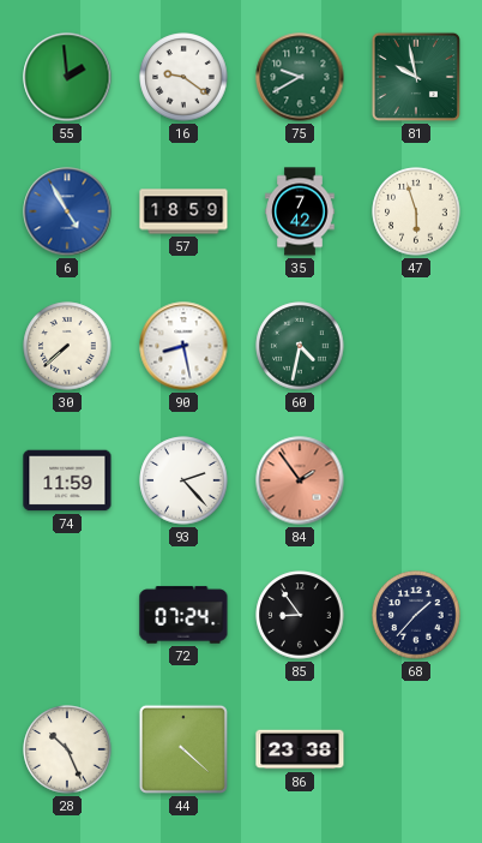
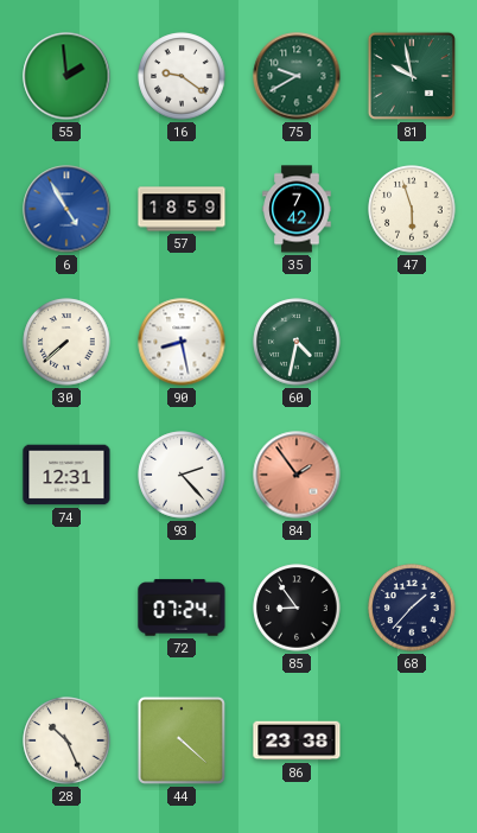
74: 11:59 -> 12:31
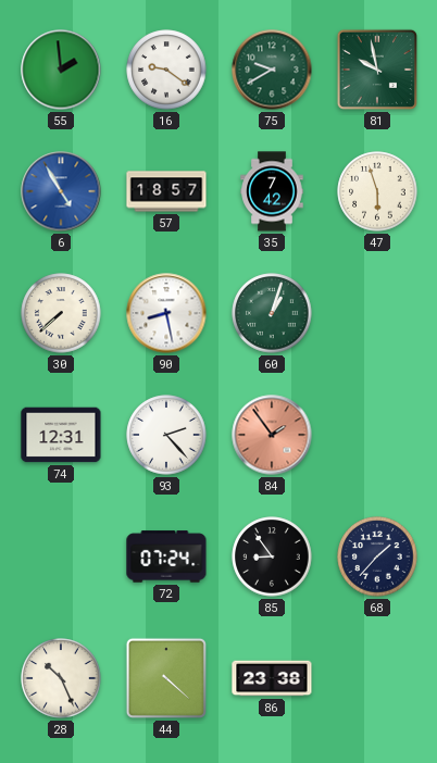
57: 18:59 -> 18:57
60: 4:32 -> 1:03
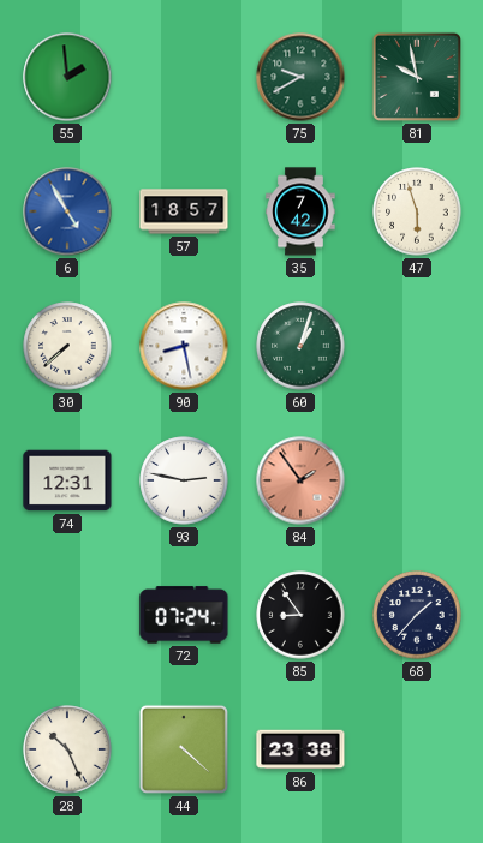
16: 9:21 -> none
93: 2:23 -> 2:47
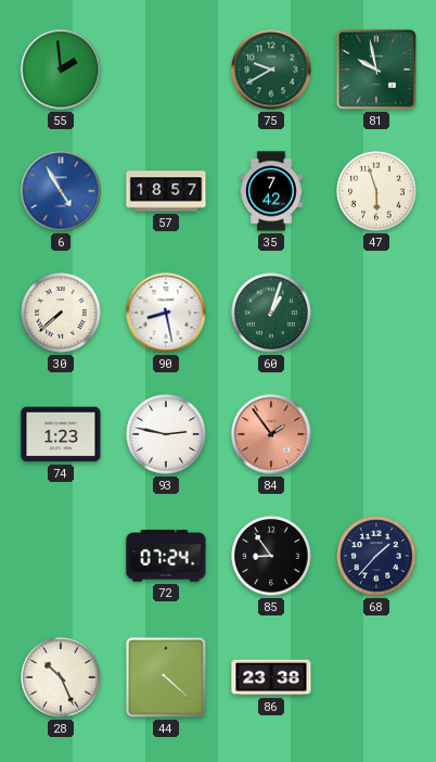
74: 12:31 -> 1:23
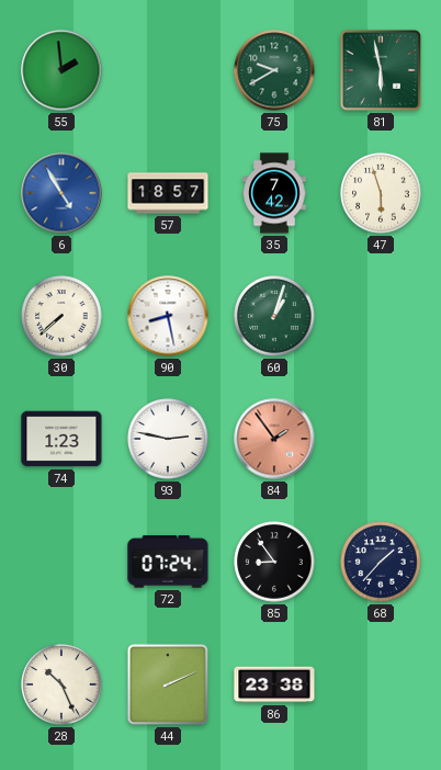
81: 9:58 -> 5:58
44: 4:22 -> 2:11
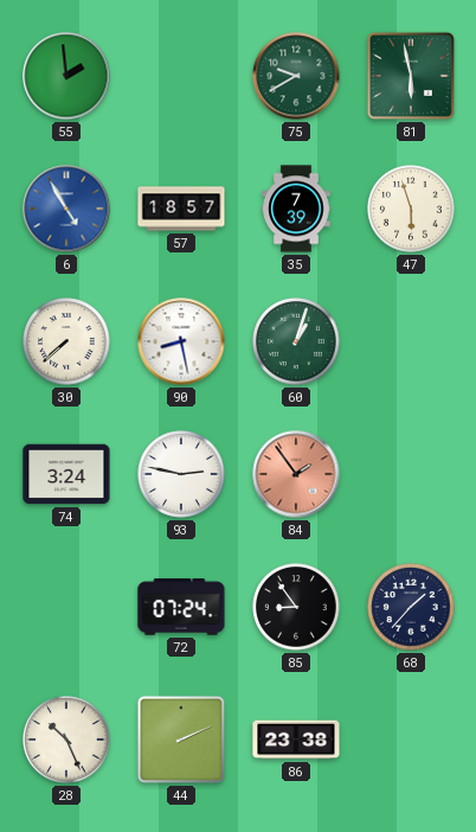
35: 7:42 -> 7:39
74: 1:23 -> 3:24
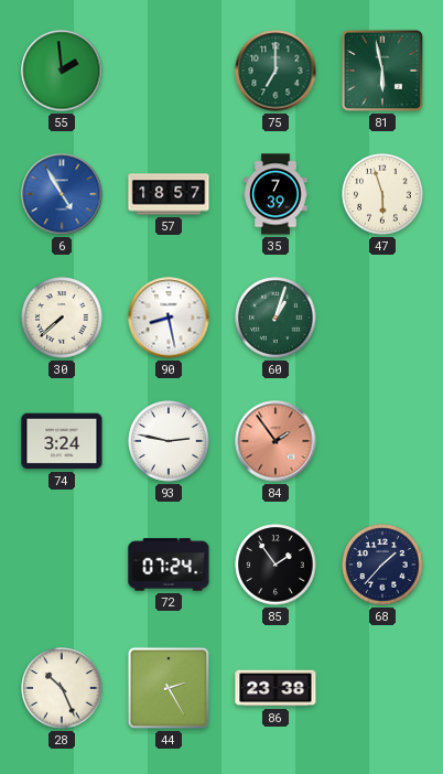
75: 9:40 -> 7:00
85: 8:54 -> 1:54
44: 2:11 -> 2:25
